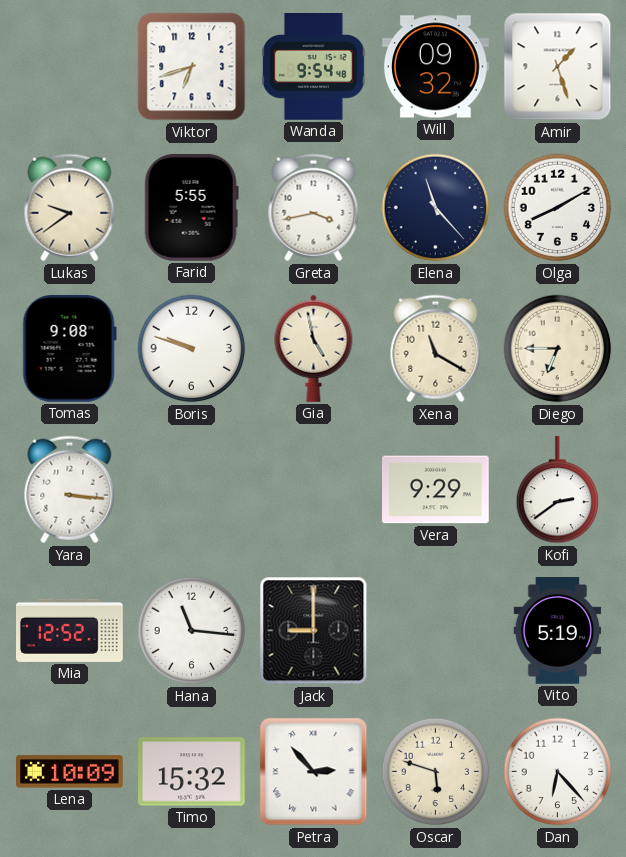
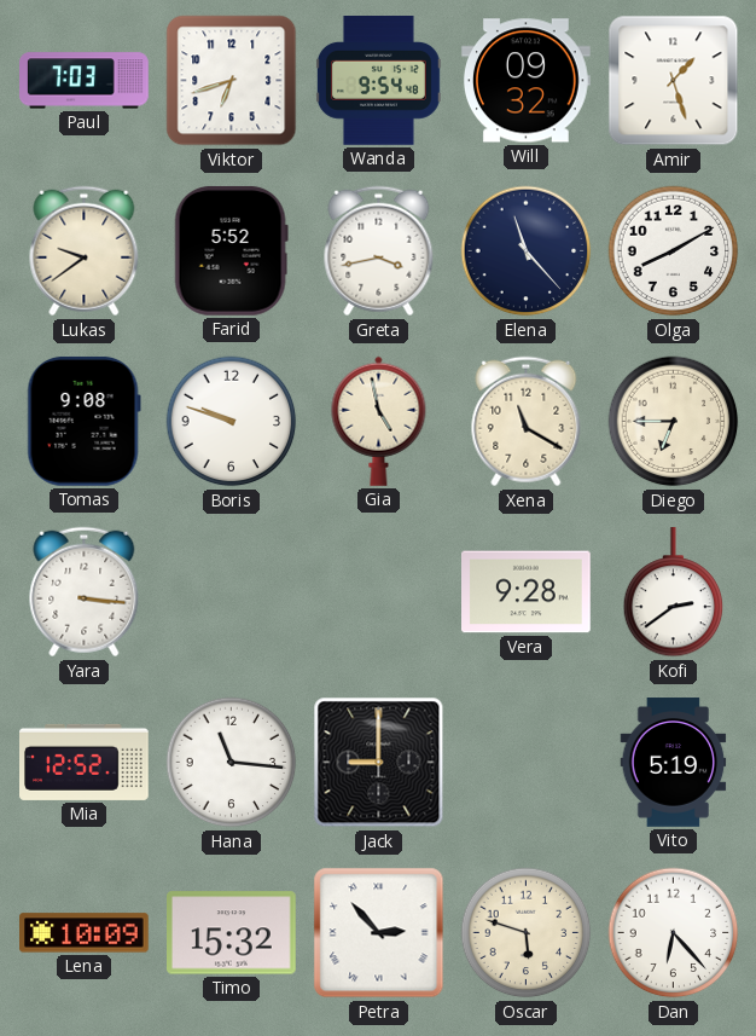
Paul: none -> 7:03
Farid: 5:55 -> 5:52
Vera: 9:29 -> 9:28
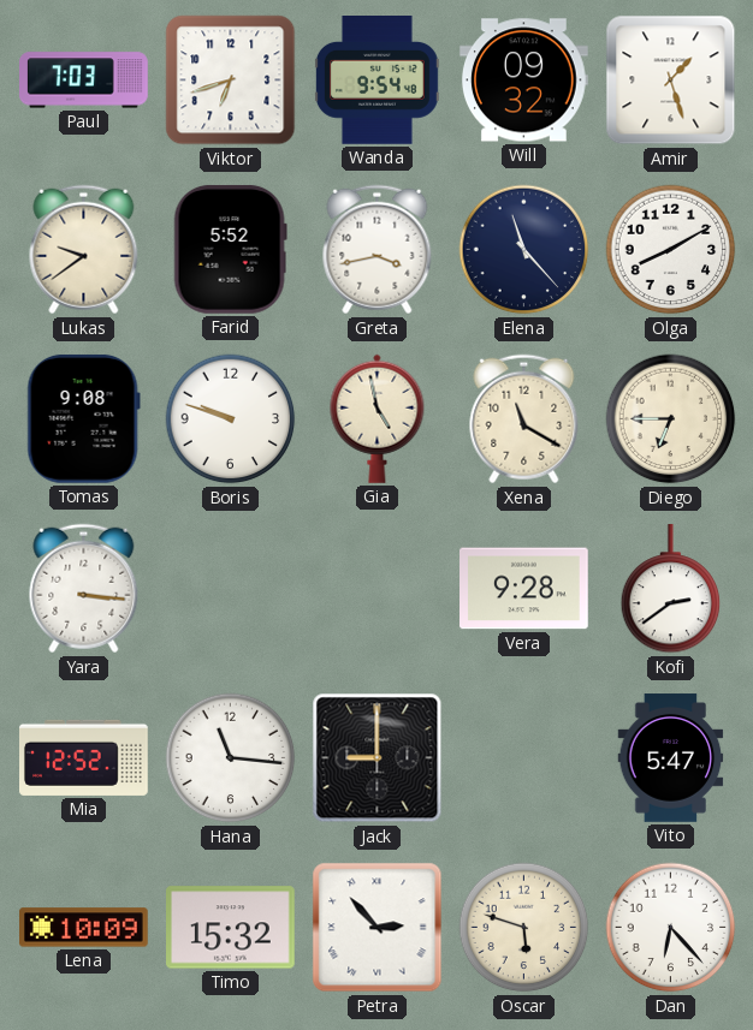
Vito: 5:19 -> 5:47
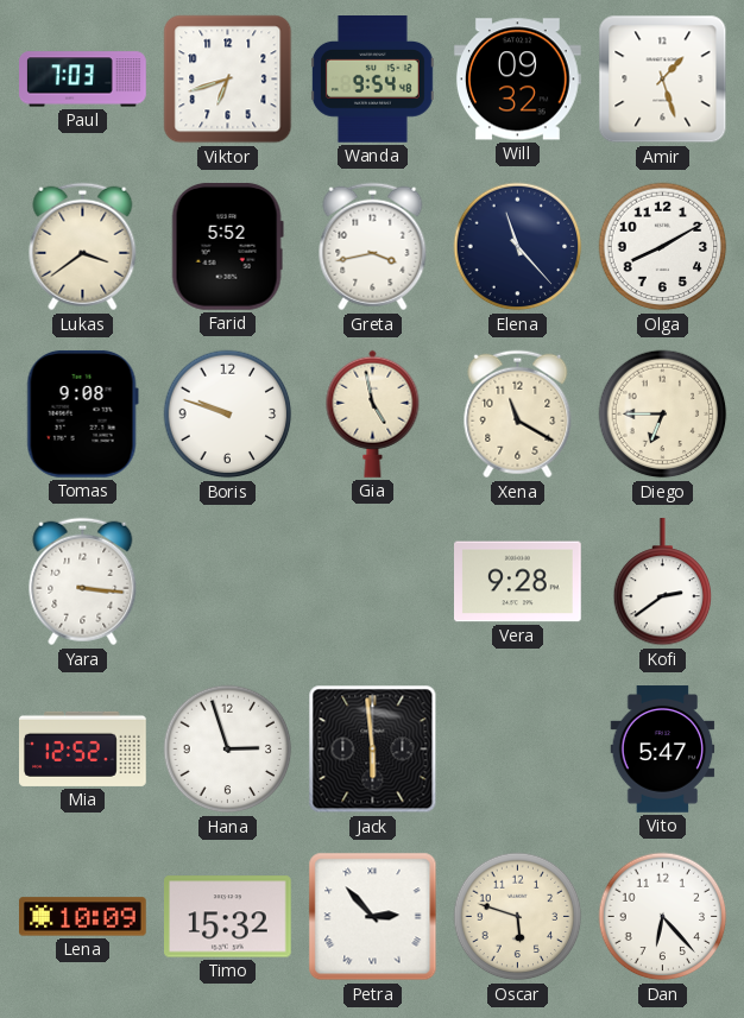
Lukas: 9:39 -> 3:39
Hana: 11:16 -> 2:57
Jack: 9:00 -> 5:59
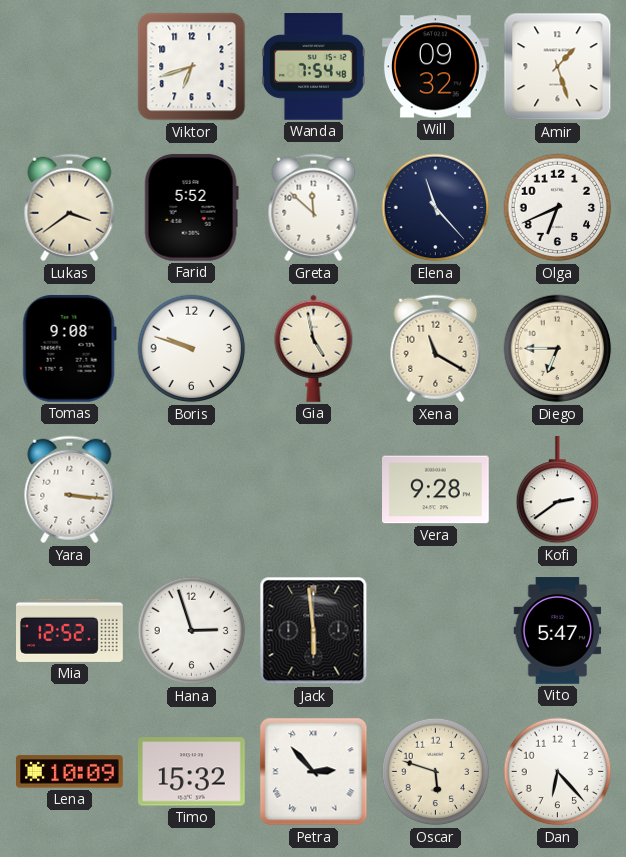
Paul: 7:03 -> none
Wanda: 9:54 -> 7:54
Greta: 3:43 -> 11:52
Olga: 8:10 -> 6:41
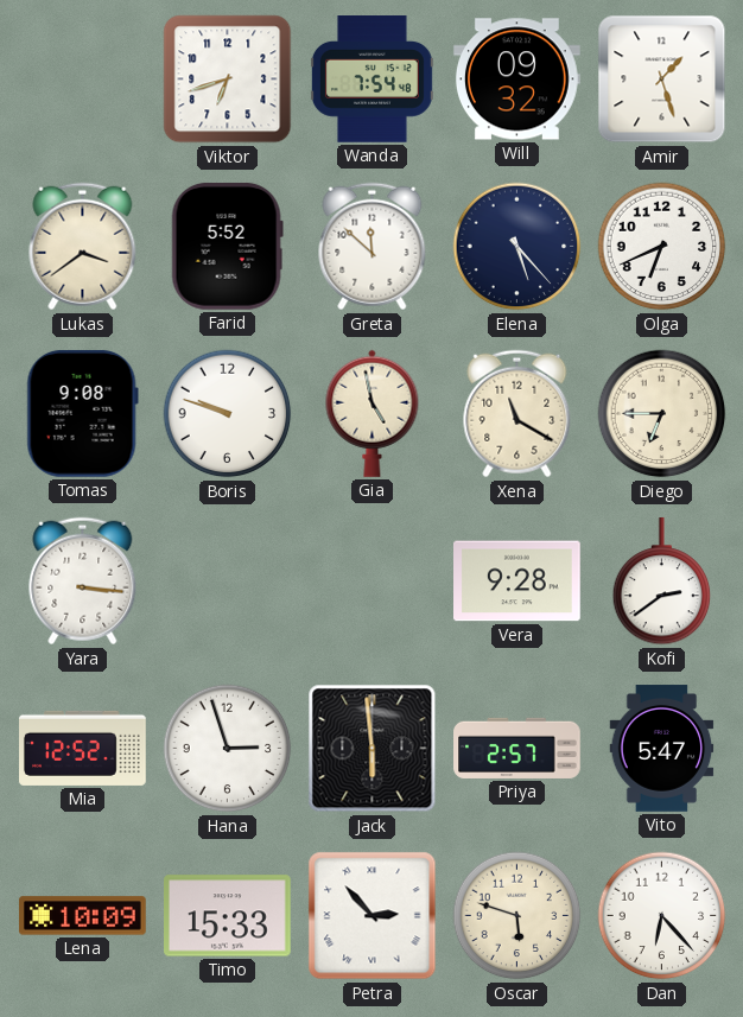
Elena: 11:23 -> 5:23
Priya: none -> 2:57
Timo: 15:32 -> 15:33
